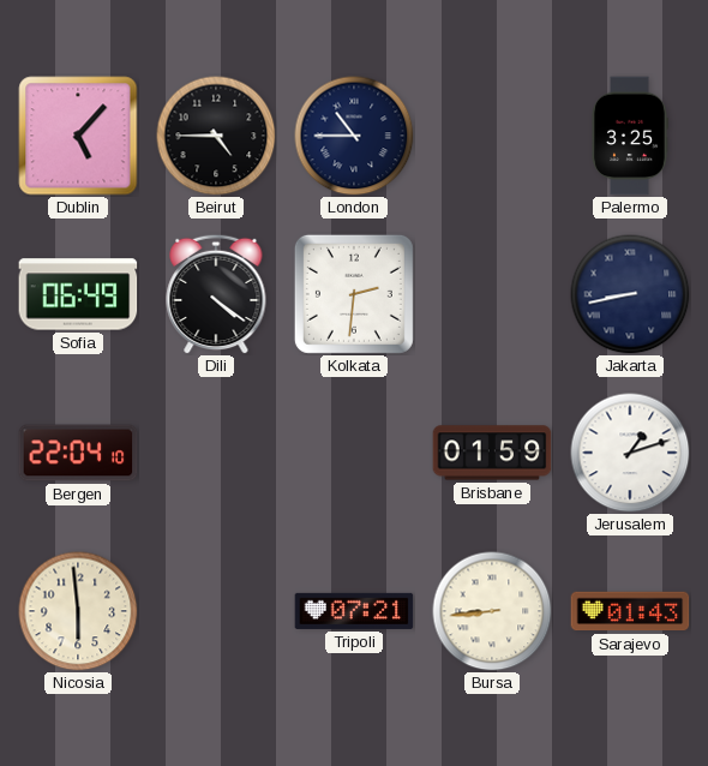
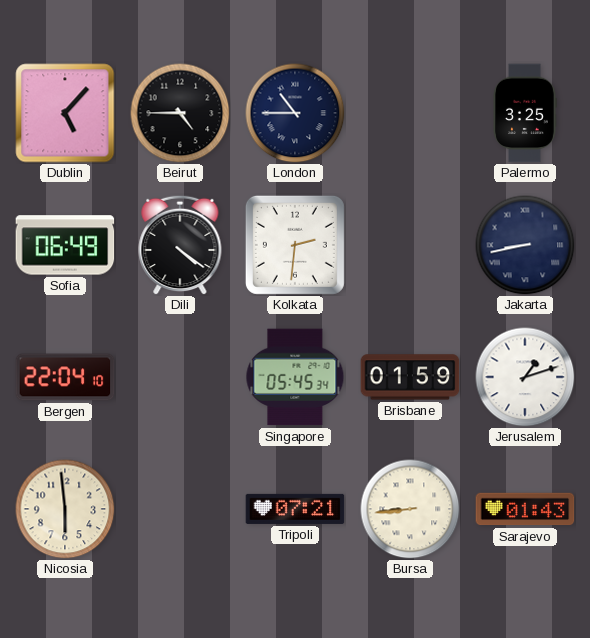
Singapore: none -> 05:45
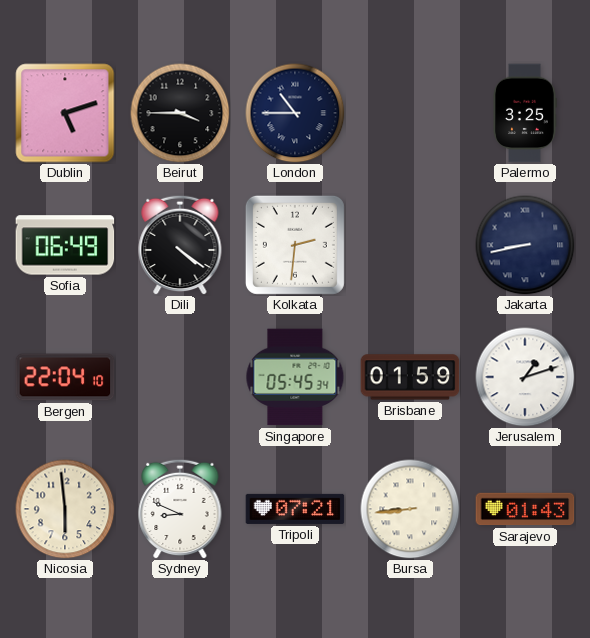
Dublin: 5:07 -> 5:12
Beirut: 4:45 -> 3:45
Sydney: none -> 8:49
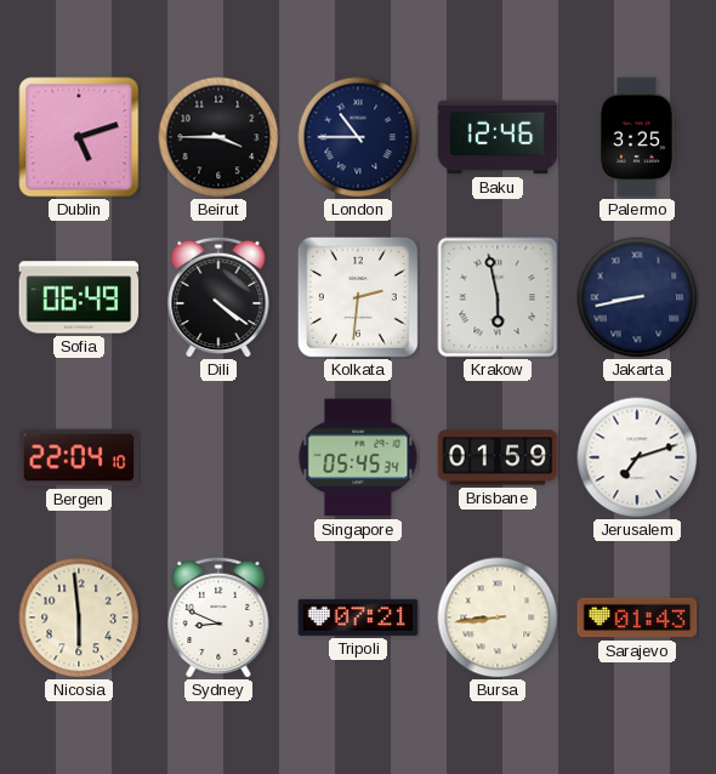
Baku: none -> 12:46
Krakow: none -> 5:58
Jerusalem: 1:12 -> 7:12
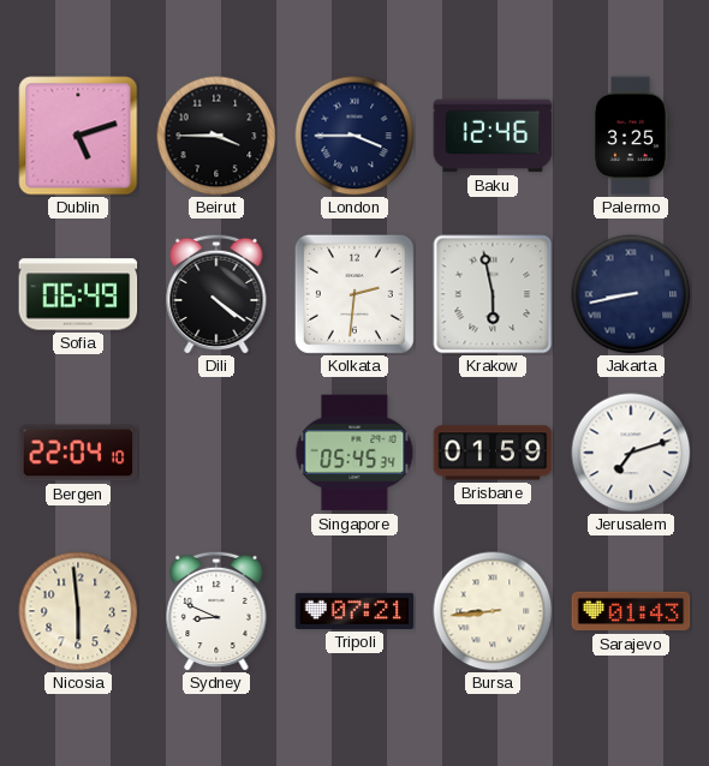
London: 10:45 -> 3:45
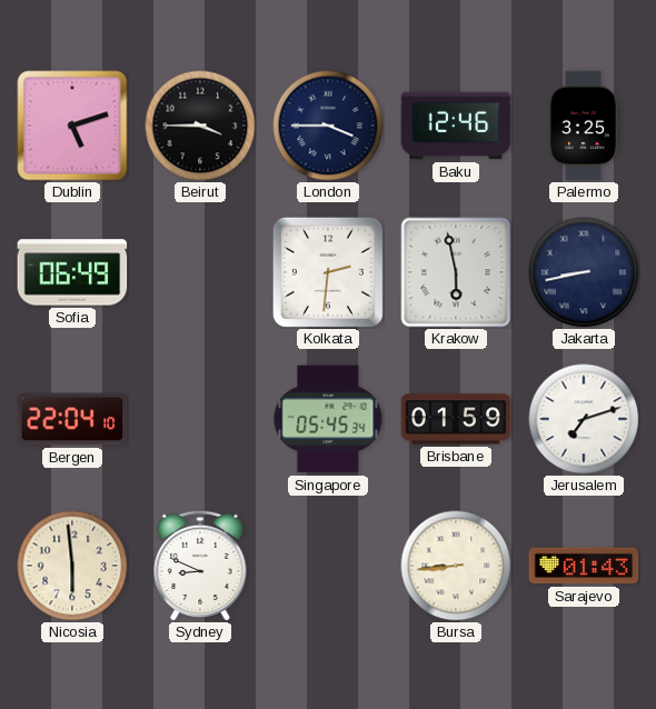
Dili: 4:21 -> none
Tripoli: 07:21 -> none
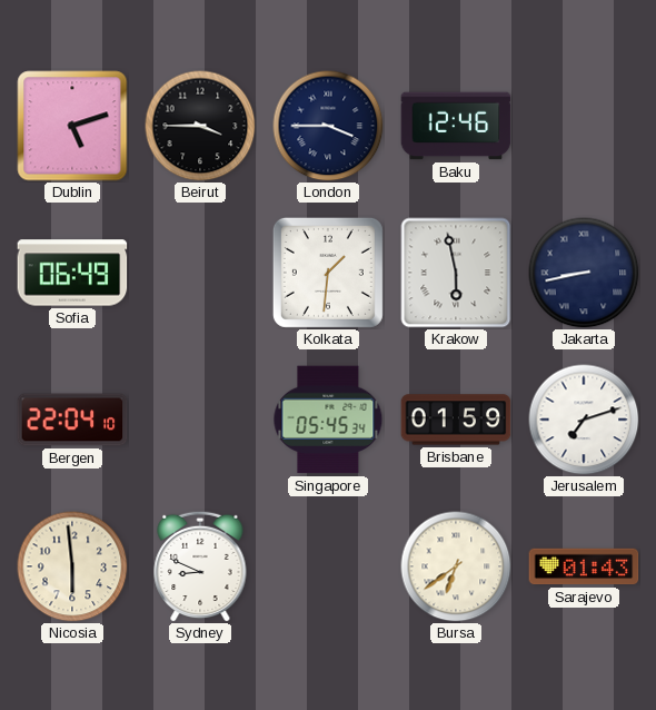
Palermo: 3:25 -> none
Kolkata: 2:31 -> 1:31
Bursa: 8:44 -> 6:39
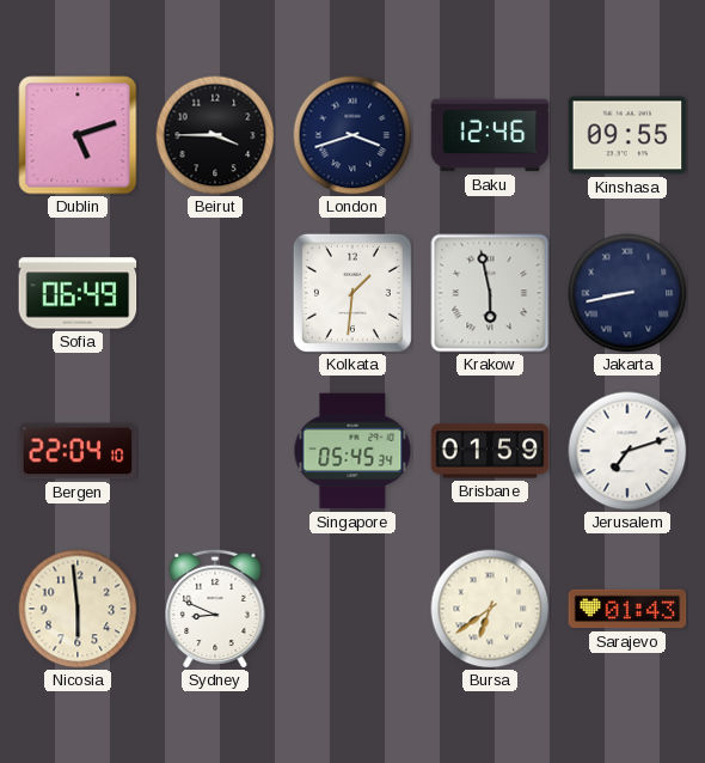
London: 3:45 -> 3:42
Kinshasa: none -> 09:55
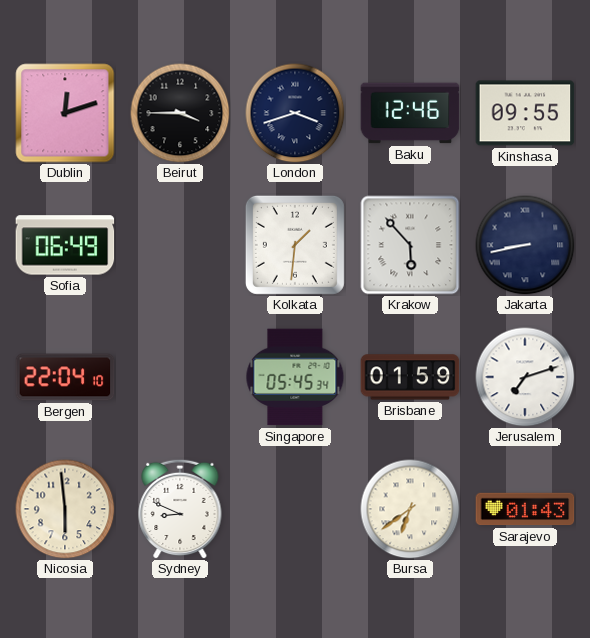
Dublin: 5:12 -> 12:12
Krakow: 5:58 -> 5:53
